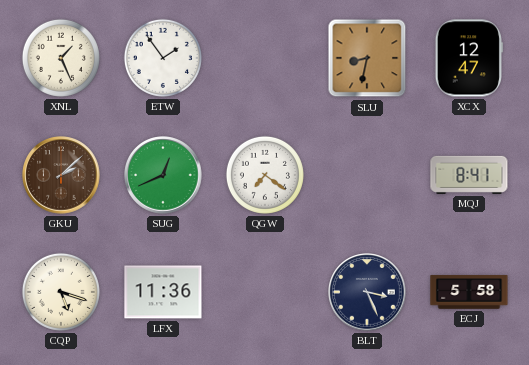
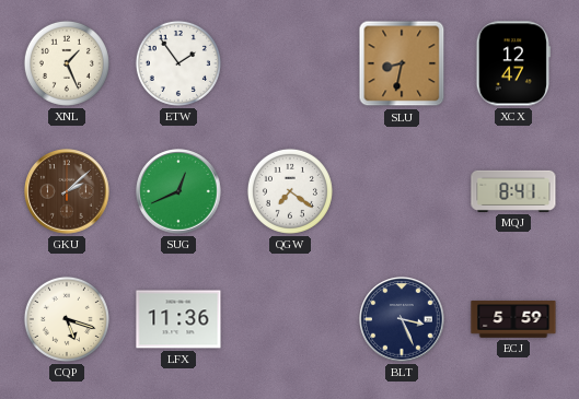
ECJ: 5:58 -> 5:59
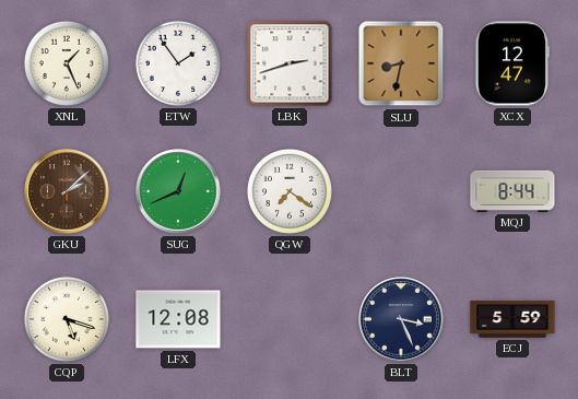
LBK: none -> 2:42
MQJ: 8:41 -> 8:44
LFX: 11:36 -> 12:08
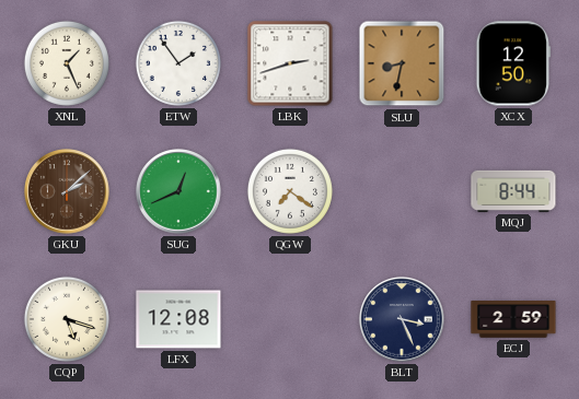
XCX: 12:47 -> 12:50
ECJ: 5:59 -> 2:59
